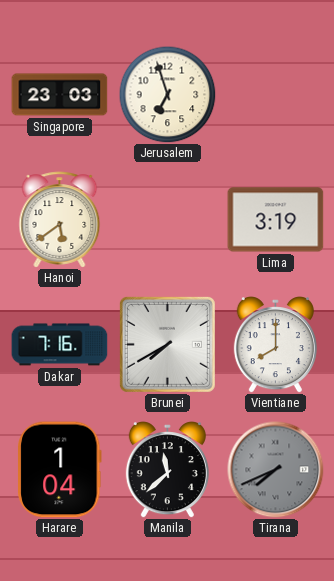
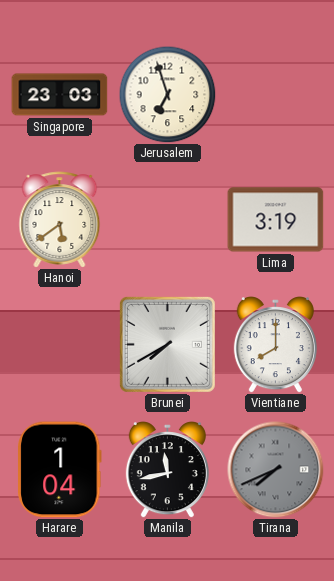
Dakar: 7:16 -> none
Manila: 11:38 -> 11:43
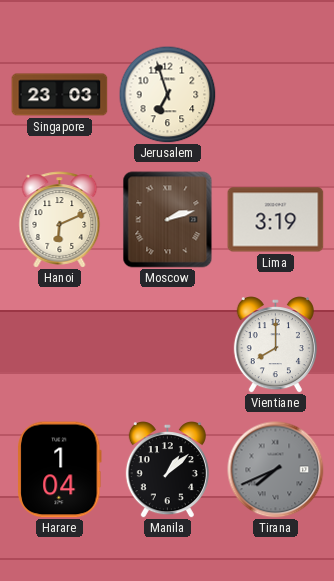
Hanoi: 5:39 -> 6:11
Moscow: none -> 2:12
Brunei: 7:40 -> none
Manila: 11:43 -> 1:08
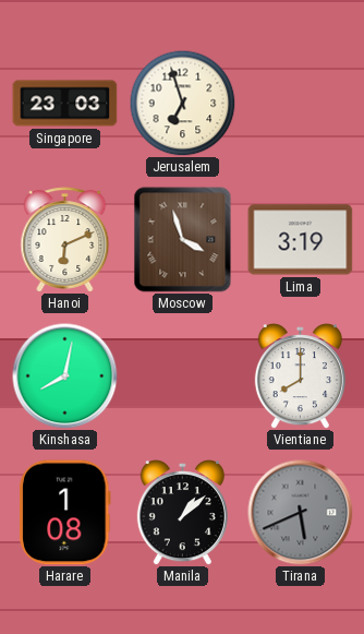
Moscow: 2:12 -> 3:57
Kinshasa: none -> 8:02
Harare: 1:04 -> 1:08
Tirana: 7:41 -> 5:41
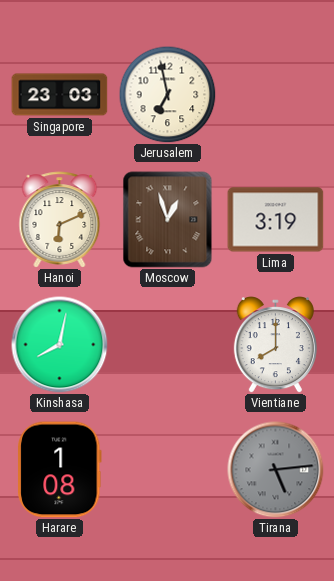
Jerusalem: 6:57 -> 6:58
Moscow: 3:57 -> 12:57
Manila: 1:08 -> none
Tirana: 5:41 -> 5:14
